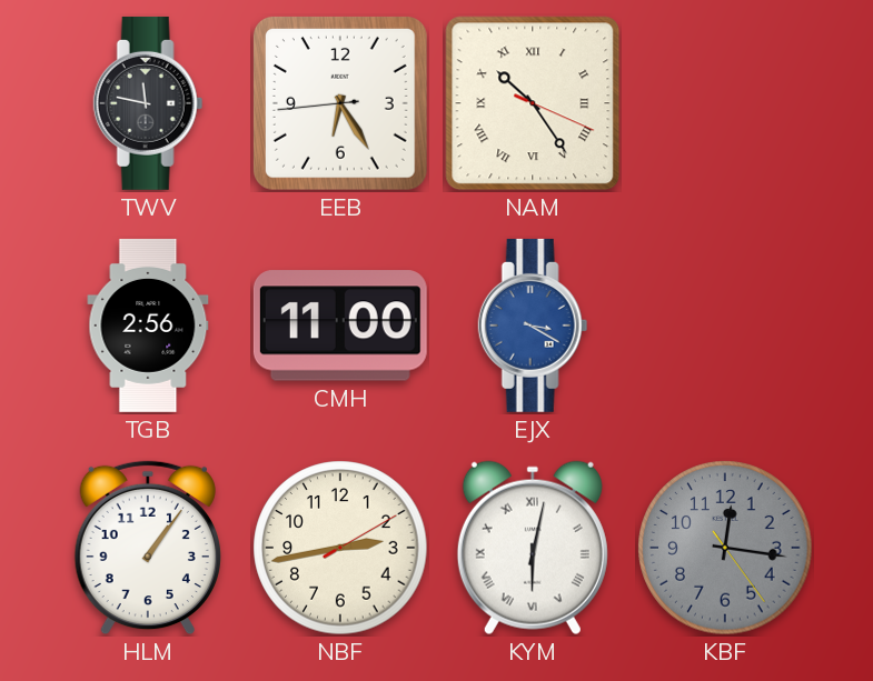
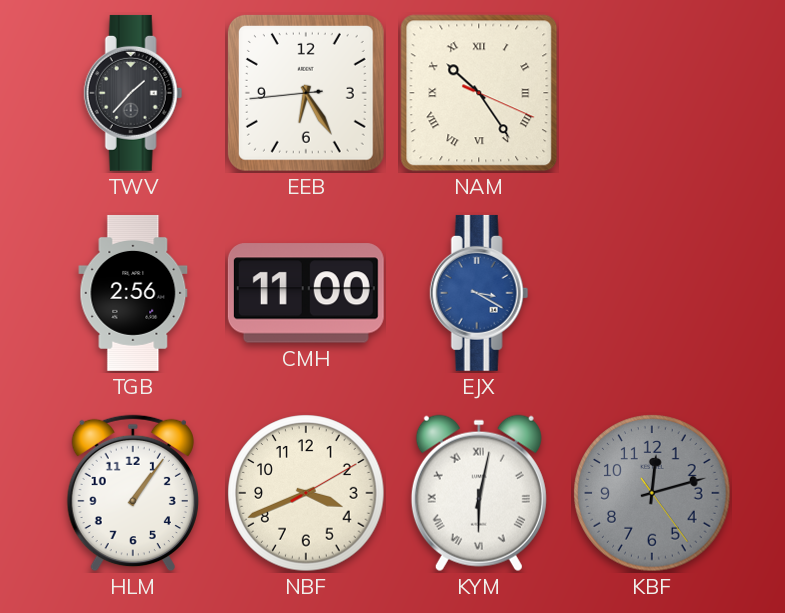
TWV: 11:47 -> 1:37
NBF: 2:43 -> 3:41
KBF: 12:16 -> 12:12
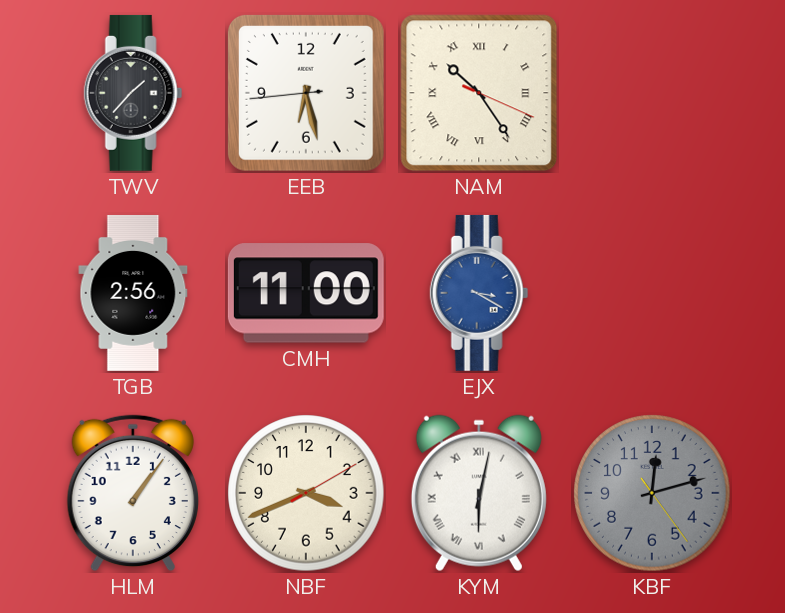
EEB: 6:24 -> 6:27
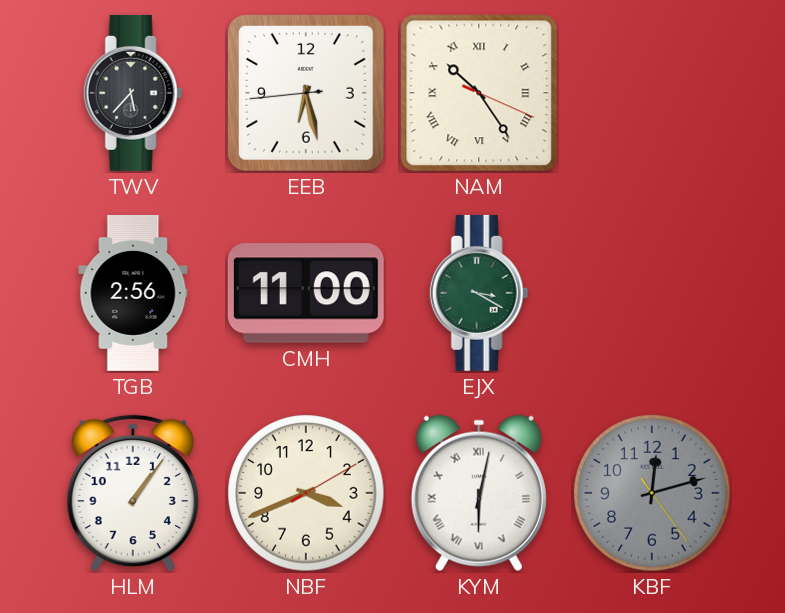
TWV: 1:37 -> 5:37
EJX dial: blue -> green
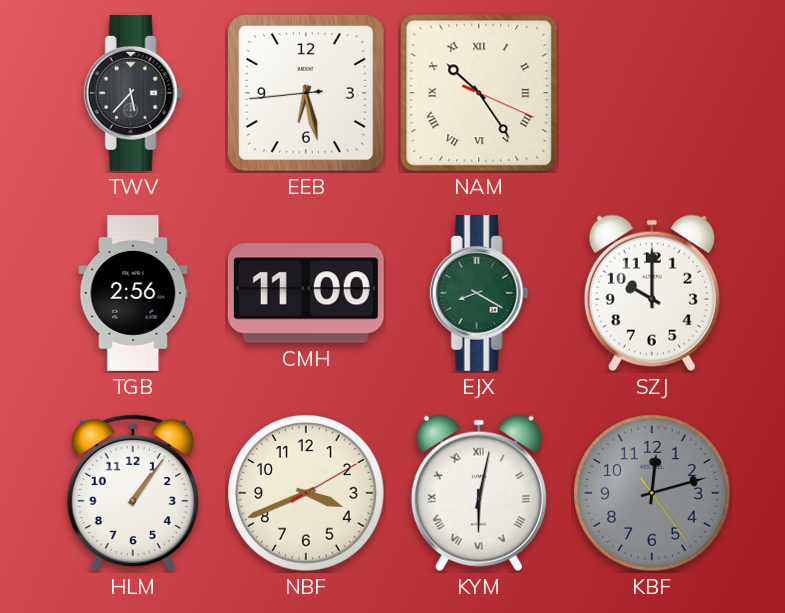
EJX: 3:20 -> 8:20
SZJ: none -> 10:00
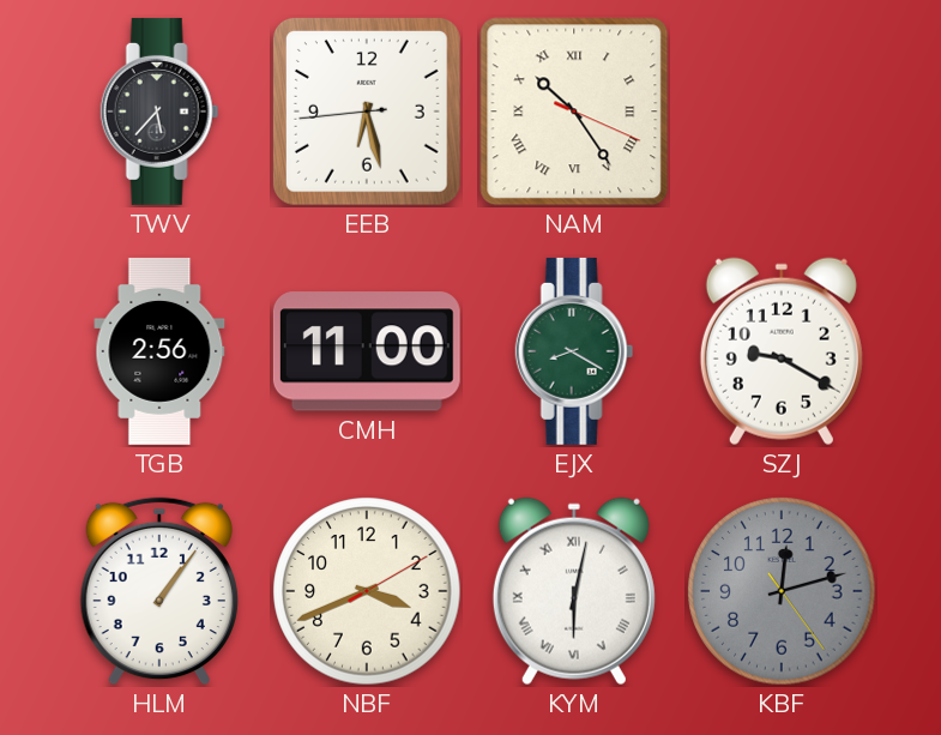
SZJ: 10:00 -> 9:20
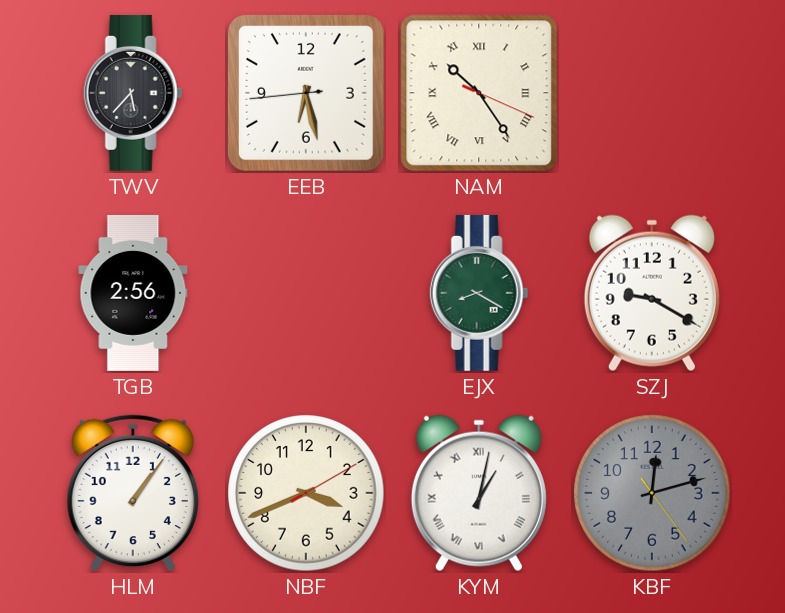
CMH: 11:00 -> none
KYM: 6:02 -> 1:02
